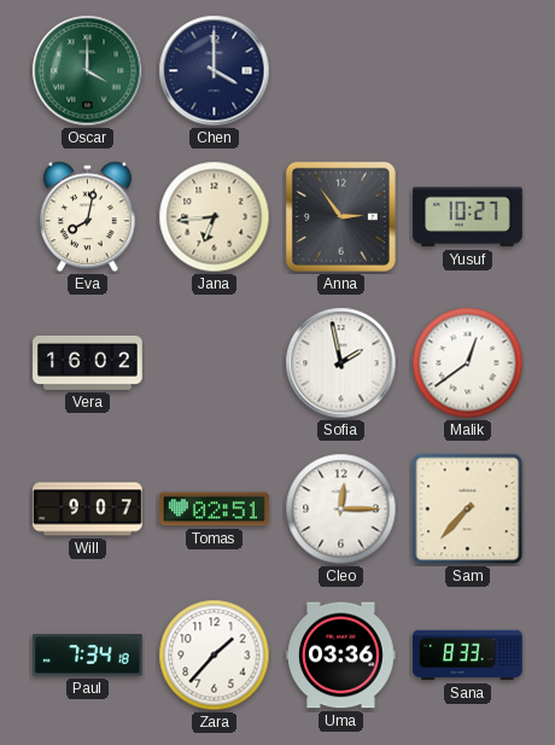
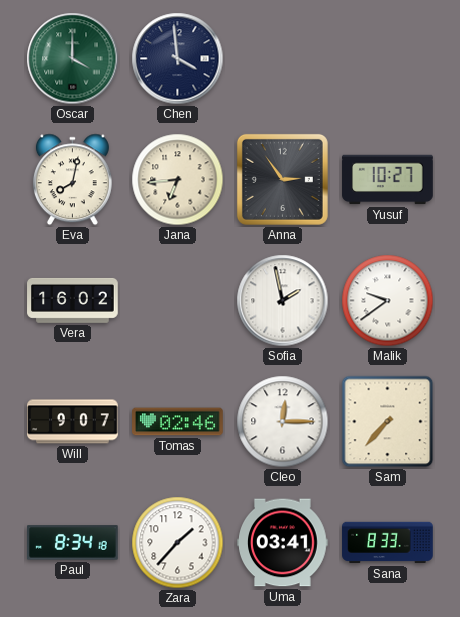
Chen: 4:00 -> 3:59
Malik: 12:39 -> 9:39
Tomas: 02:51 -> 02:46
Paul: 7:34 -> 8:34
Uma: 03:36 -> 03:41
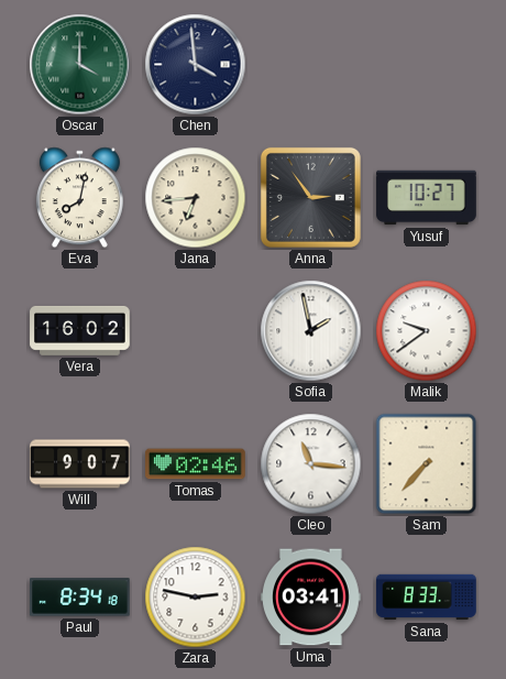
Cleo: 12:15 -> 11:16
Zara: 1:37 -> 2:47
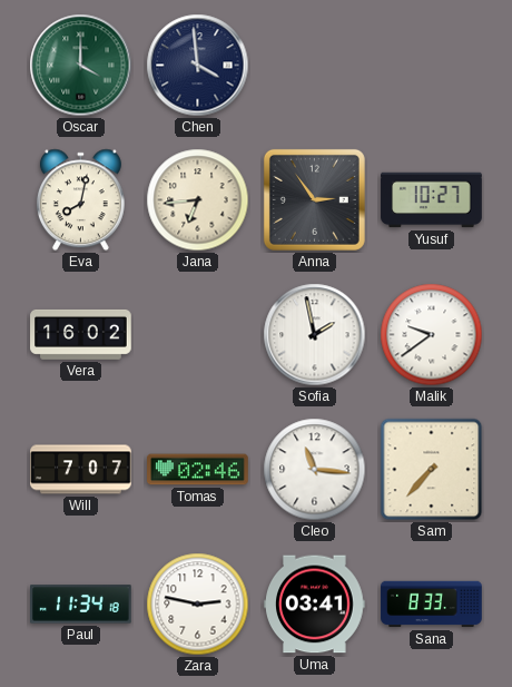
Will: 9:07 -> 7:07
Paul: 8:34 -> 11:34
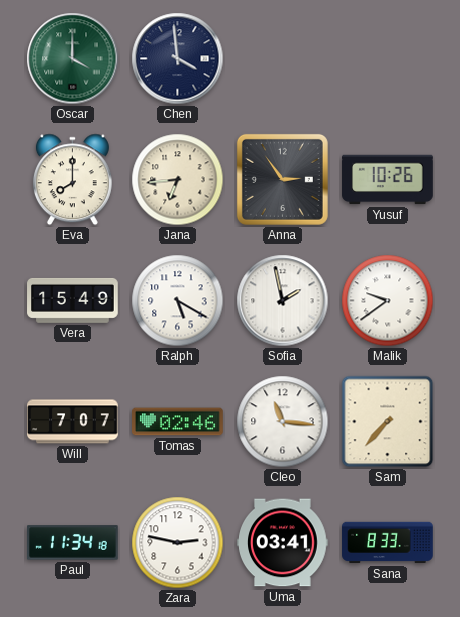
Eva: 8:02 -> 8:00
Yusuf: 10:27 -> 10:26
Vera: 16:02 -> 15:49
Ralph: none -> 5:20
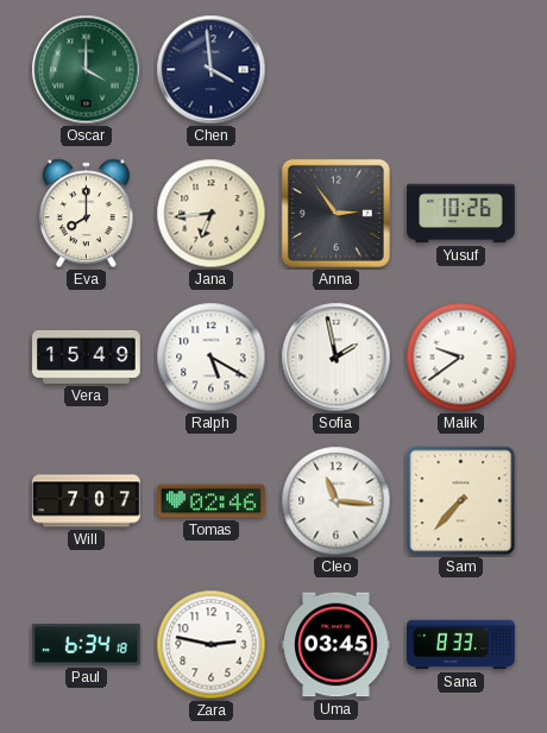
Paul: 11:34 -> 6:34
Uma: 03:41 -> 03:45
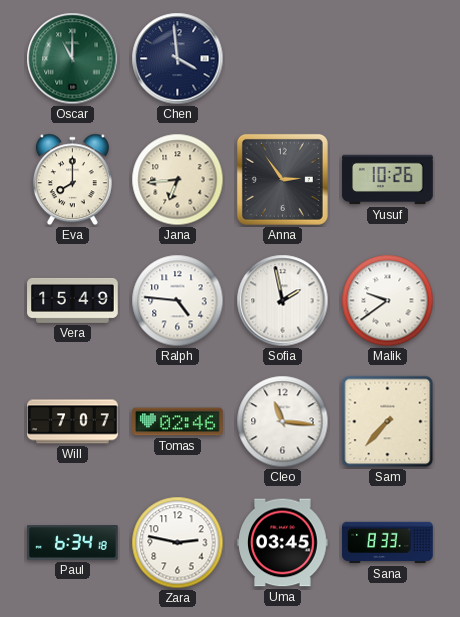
Oscar: 4:00 -> 11:00
Ralph: 5:20 -> 4:46
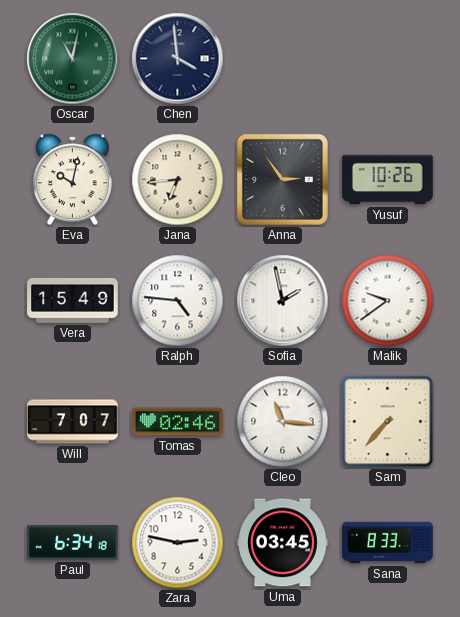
Oscar: 11:00 -> 11:02
Eva: 8:00 -> 10:02
